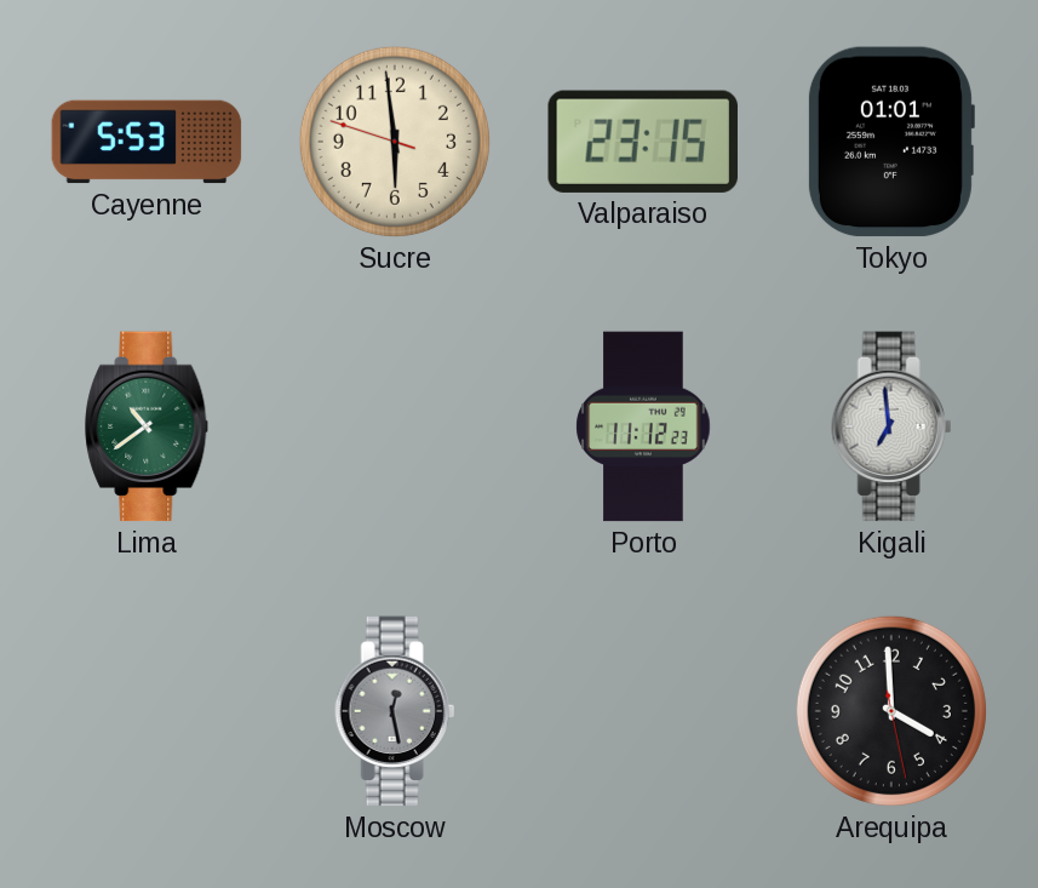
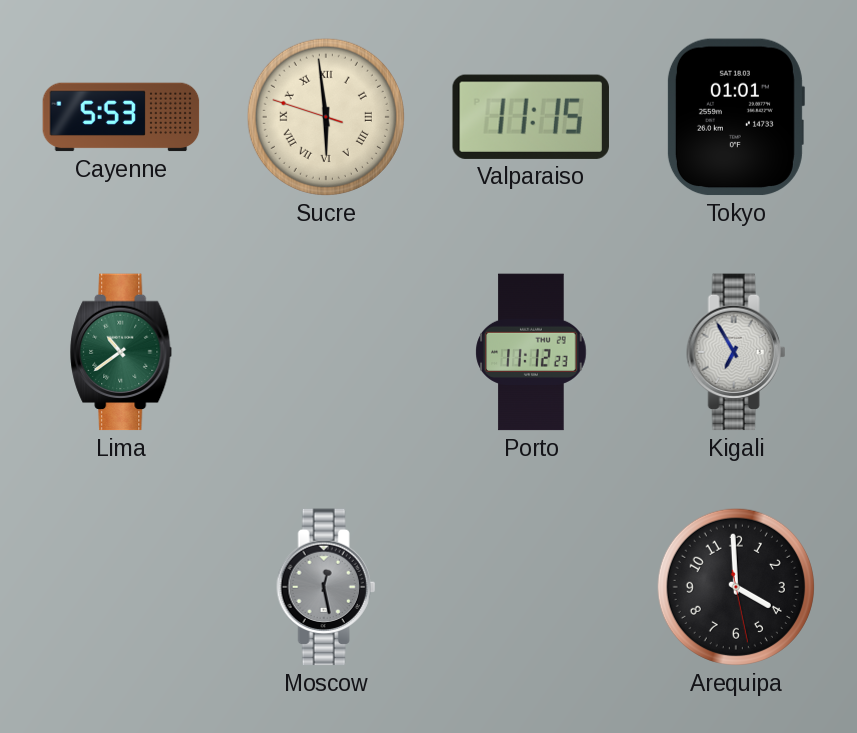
Sucre numerals: Arabic -> Roman
Valparaiso: 23:15 -> 11:15
Kigali: 6:59 -> 6:55
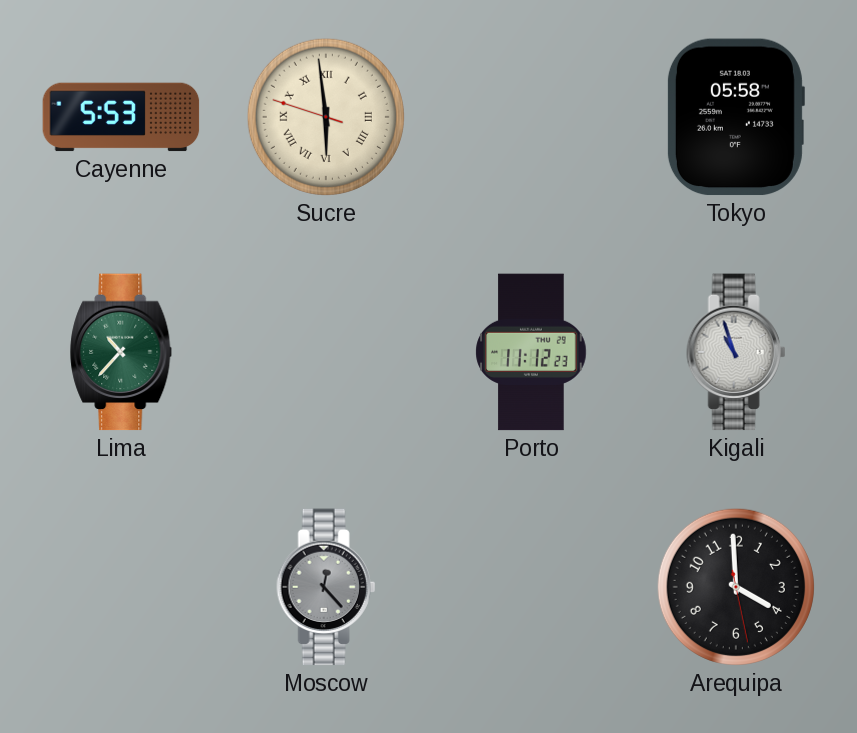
Valparaiso: 11:15 -> none
Tokyo: 01:01 -> 05:58
Lima: 10:39 -> 10:37
Kigali: 6:55 -> 10:57
Moscow: 12:28 -> 12:23
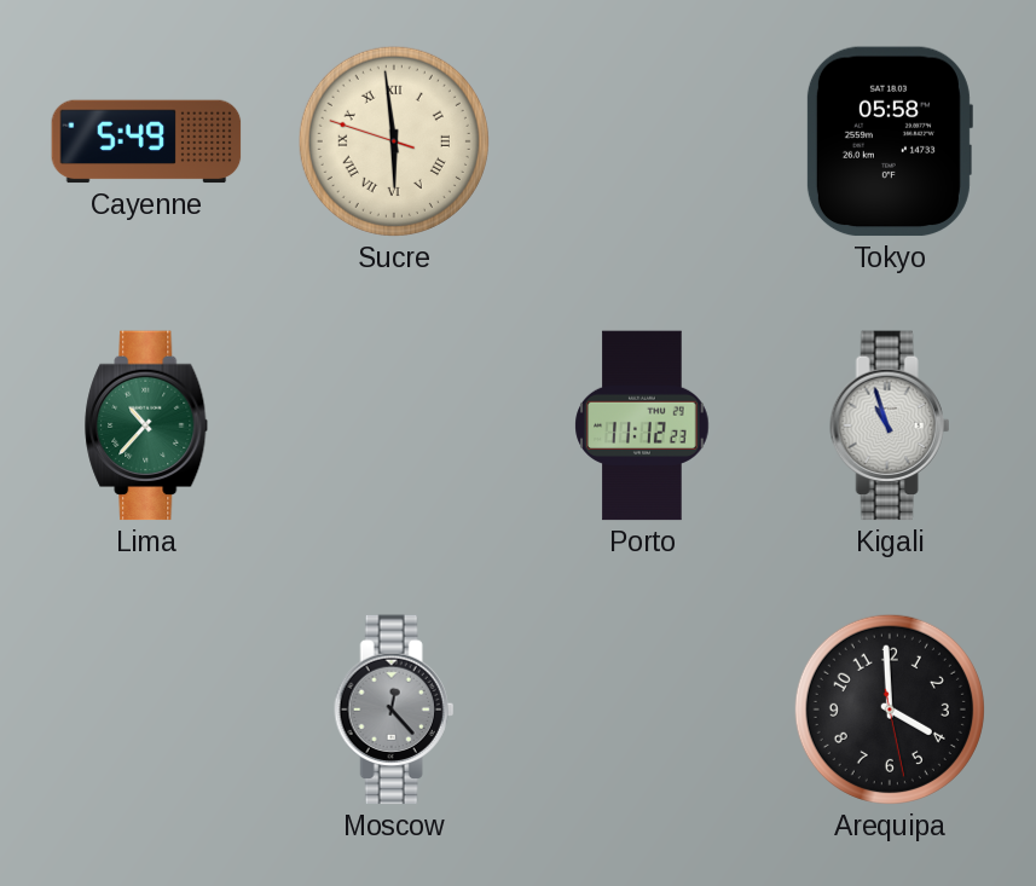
Cayenne: 5:53 -> 5:49
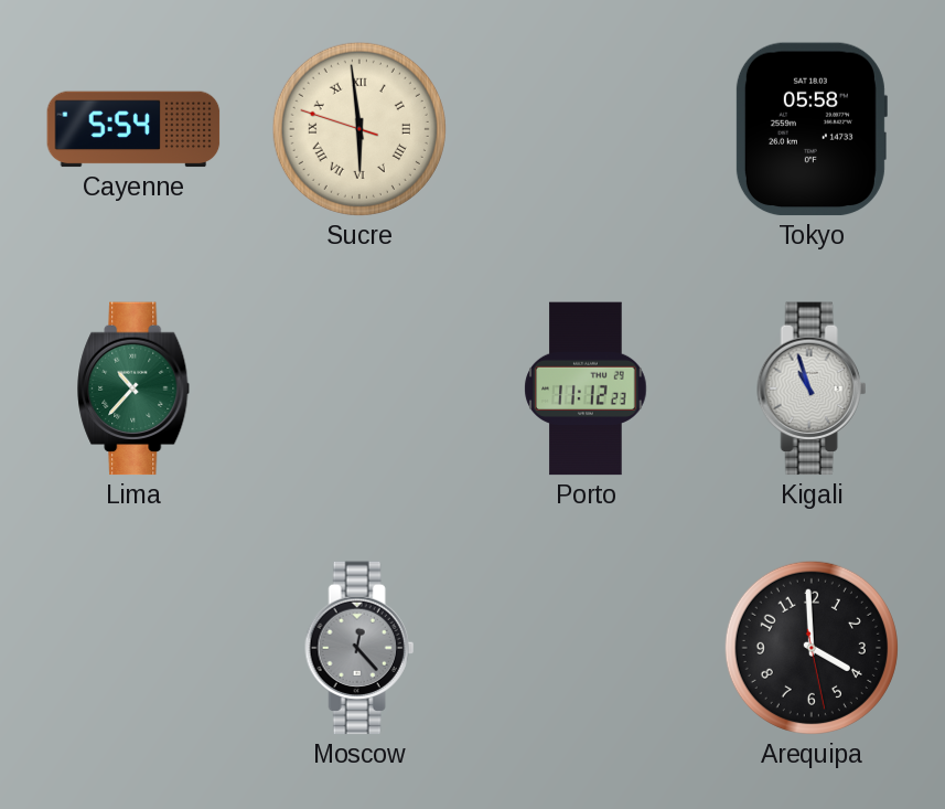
Cayenne: 5:49 -> 5:54
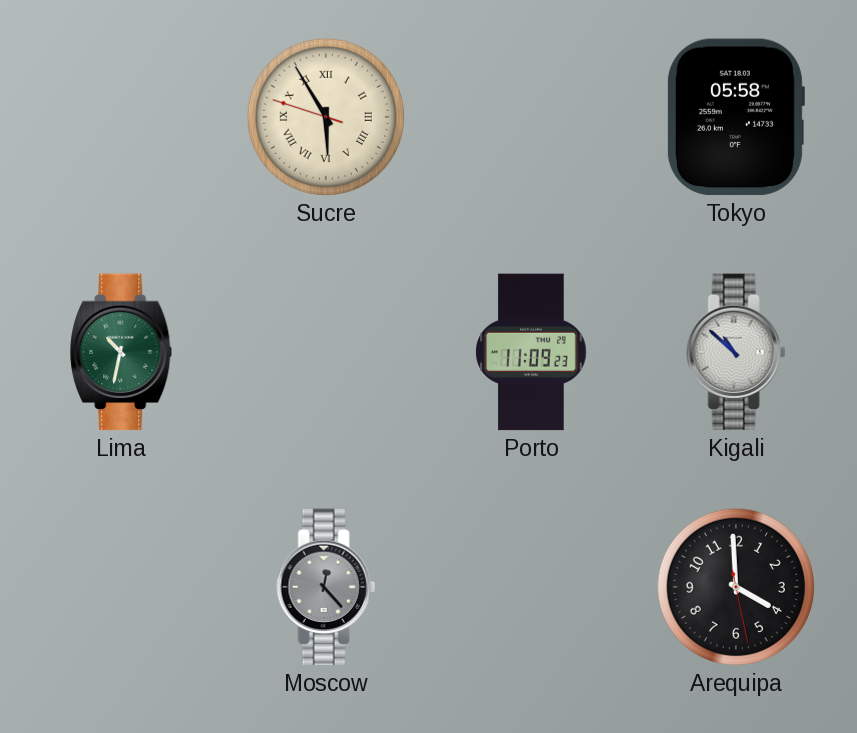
Cayenne: 5:54 -> none
Sucre: 5:58 -> 5:54
Lima: 10:37 -> 10:32
Porto: 11:12 -> 11:09
Kigali: 10:57 -> 10:52
